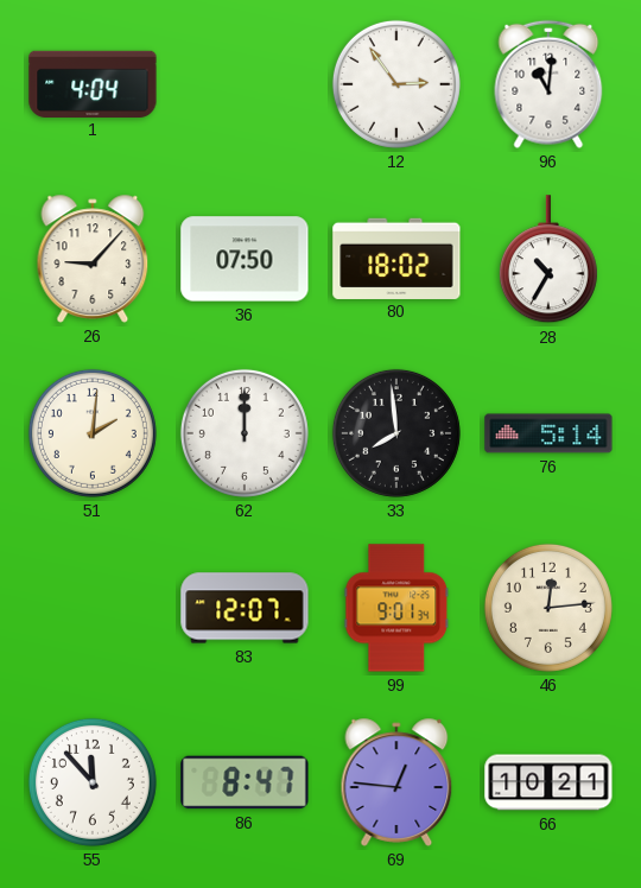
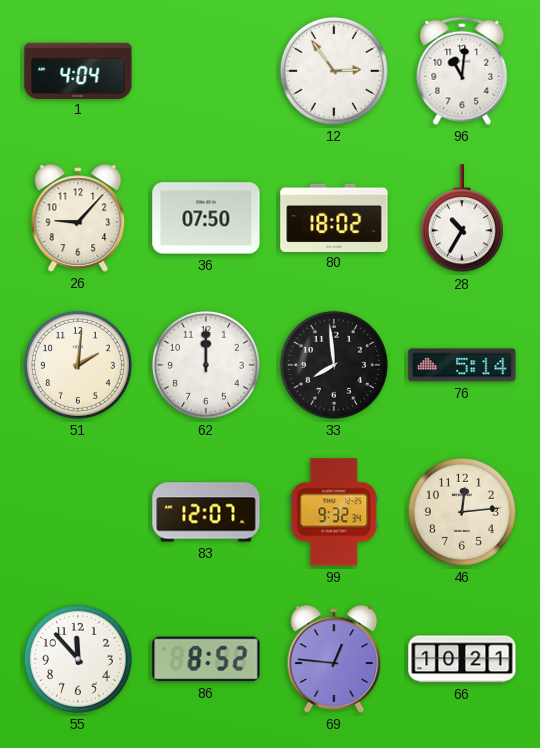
99: 9:01 -> 9:32
86: 8:47 -> 8:52
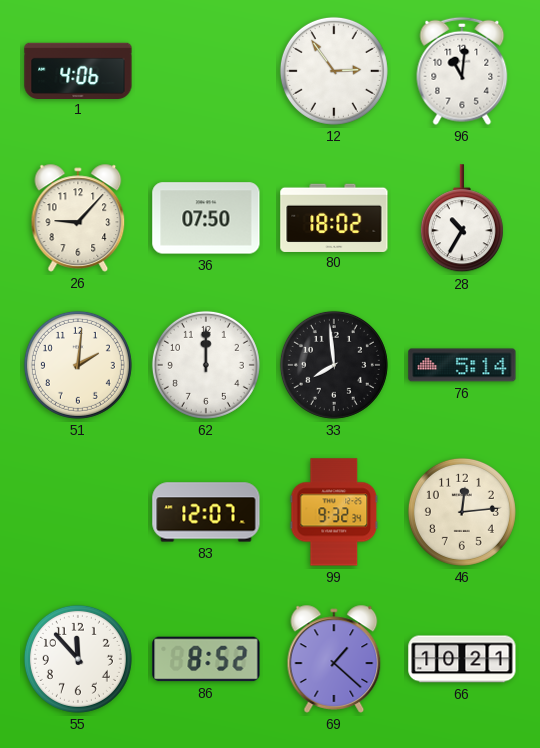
1: 4:04 -> 4:06
69: 12:46 -> 1:22
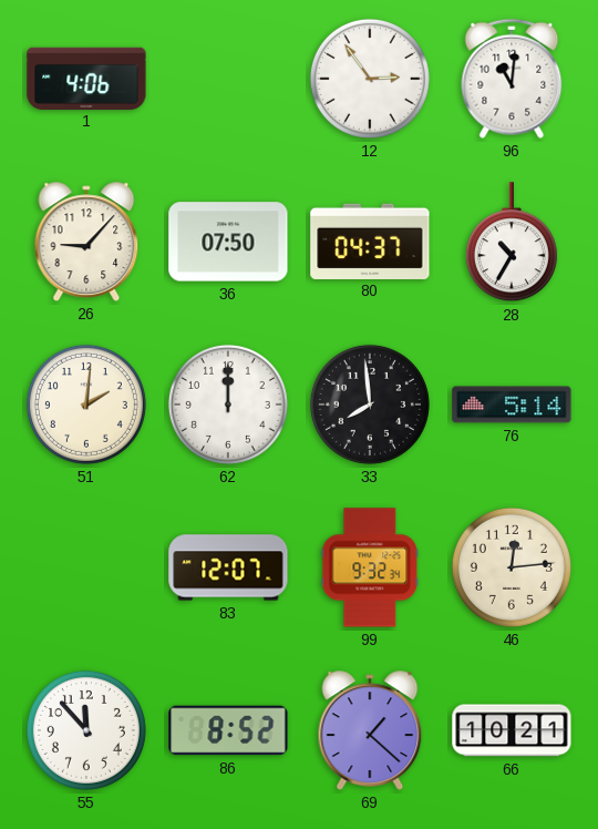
80: 18:02 -> 04:37
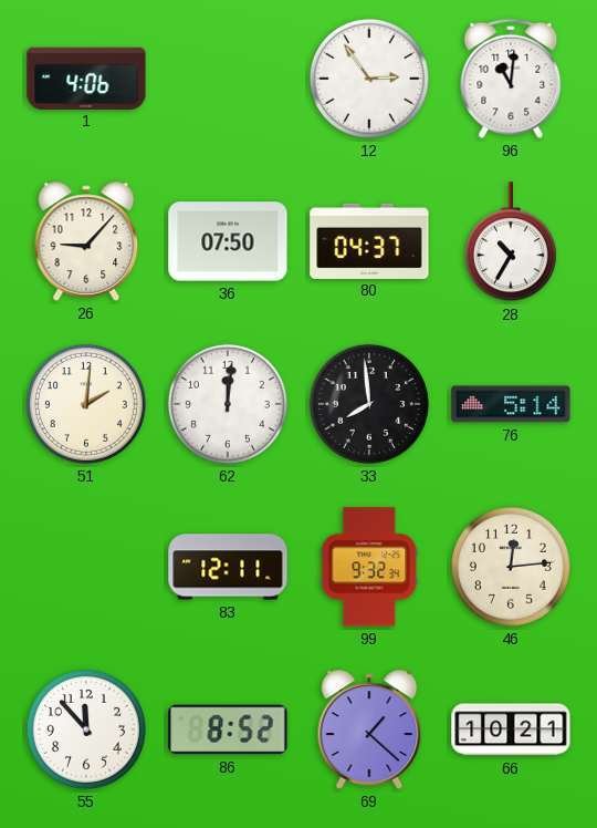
62: 12:00 -> 12:01
83: 12:07 -> 12:11
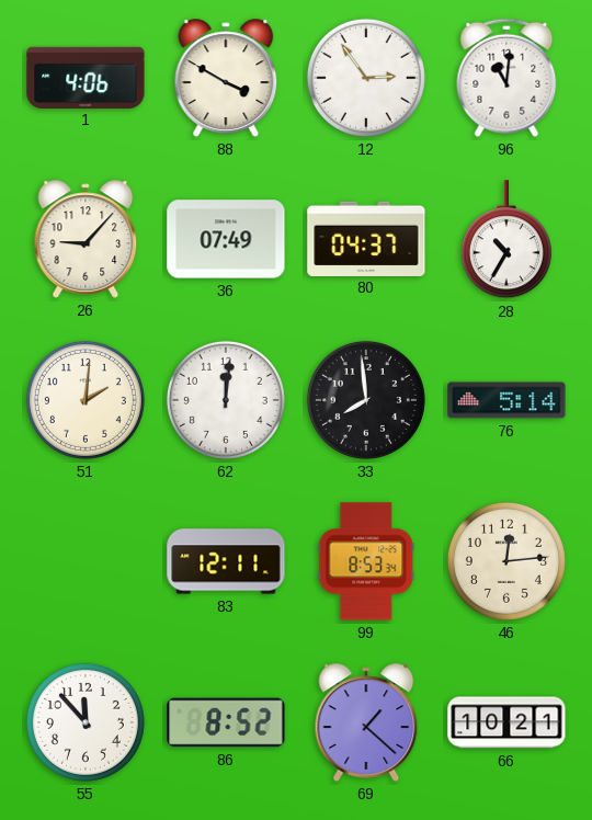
88: none -> 3:50
36: 07:50 -> 07:49
99: 9:32 -> 8:53
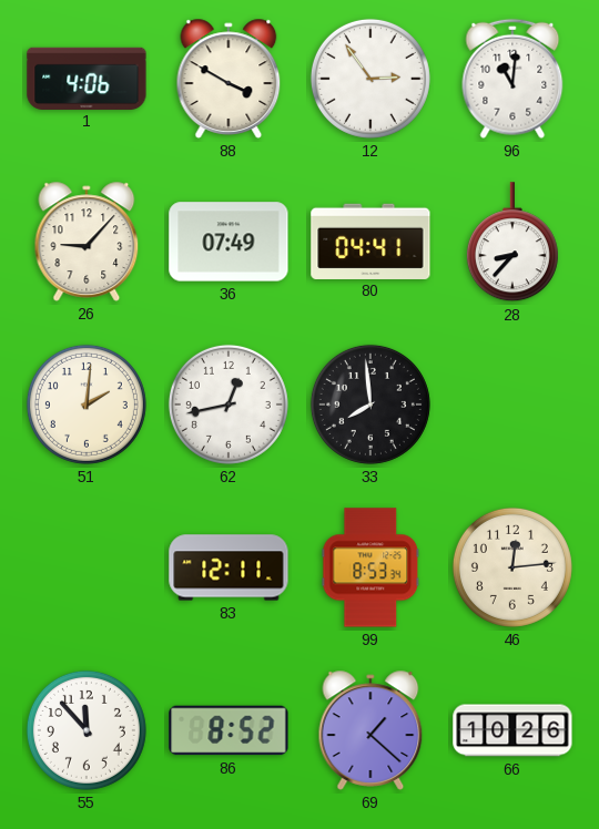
80: 04:37 -> 04:41
28: 10:35 -> 8:37
62: 12:01 -> 12:43
76: 5:14 -> none
66: 10:21 -> 10:26
